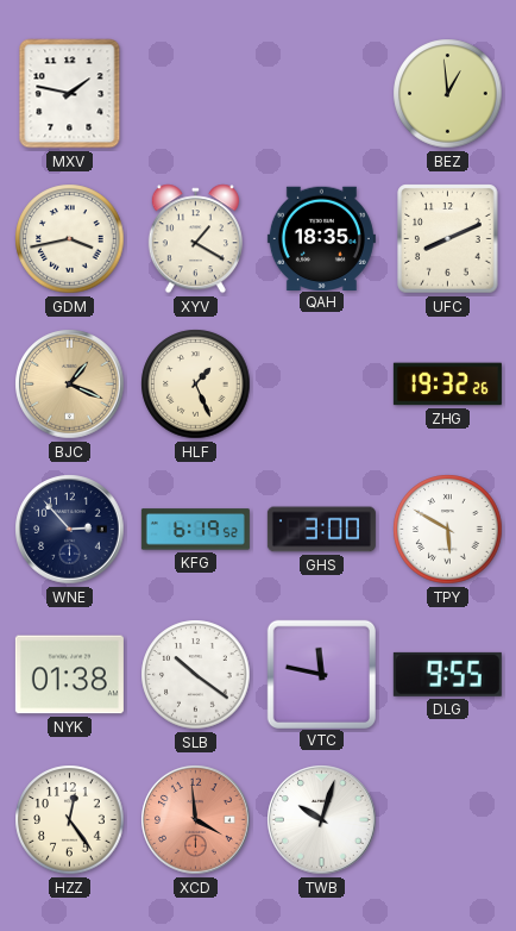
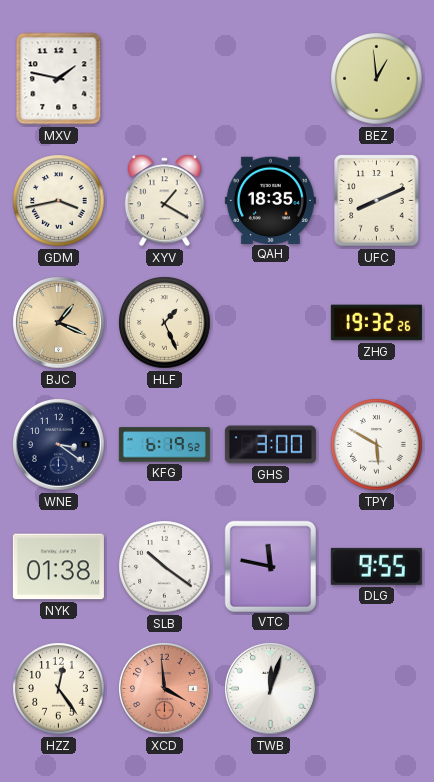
WNE: 2:53 -> 3:21
TWB: 10:03 -> 12:03
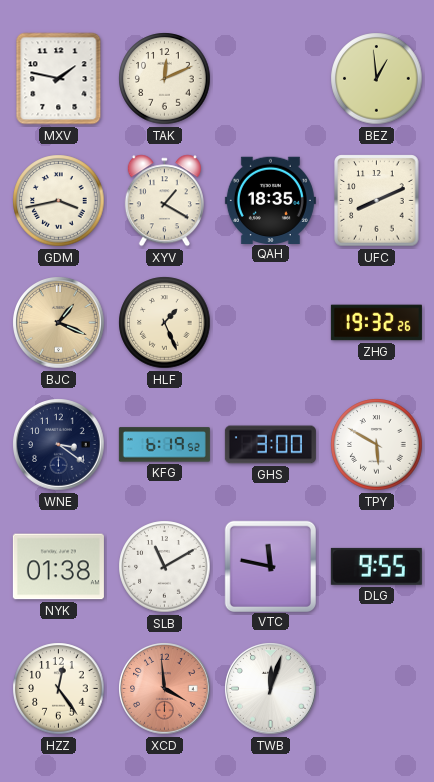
TAK: none -> 12:11
SLB: 10:21 -> 11:10
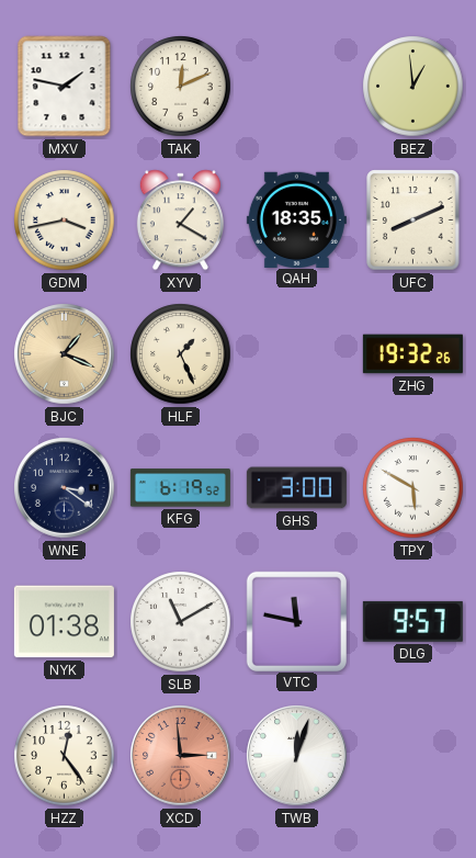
DLG: 9:55 -> 9:57
XCD: 3:59 -> 2:59
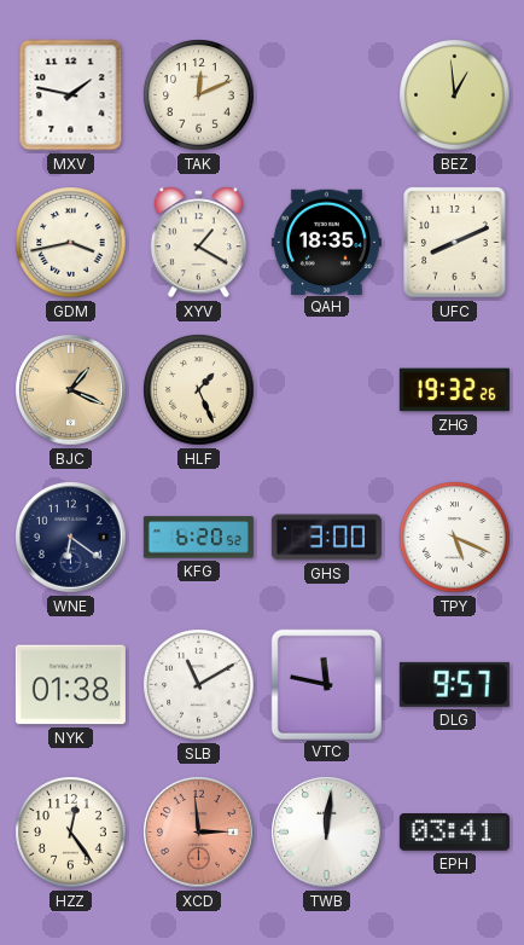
WNE: 3:21 -> 6:21
KFG: 6:19 -> 6:20
TPY: 5:50 -> 5:19
TWB: 12:03 -> 12:01
EPH: none -> 03:41
